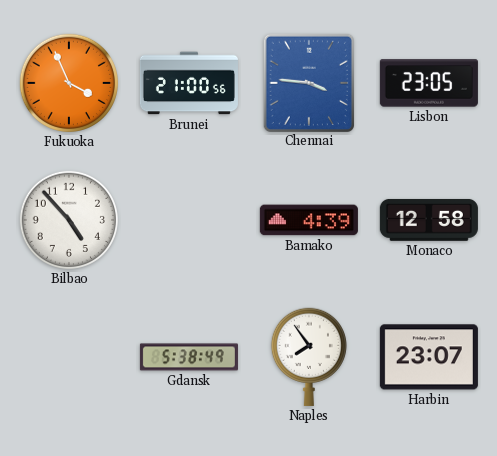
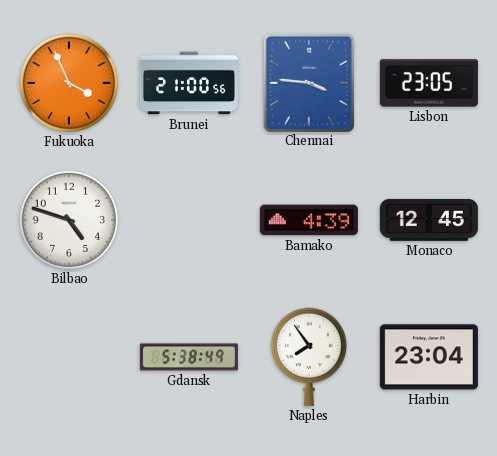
Bilbao: 4:53 -> 4:48
Monaco: 12:58 -> 12:45
Harbin: 23:07 -> 23:04
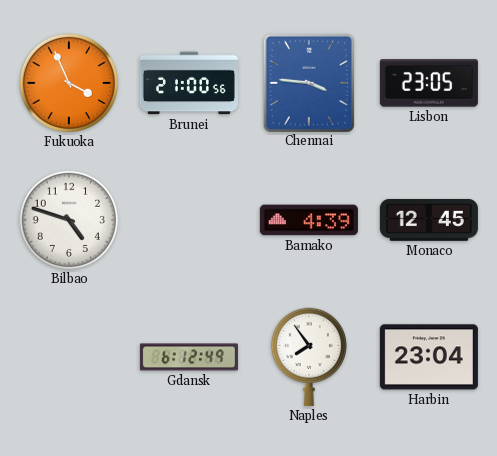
Gdansk: 5:38 -> 6:12
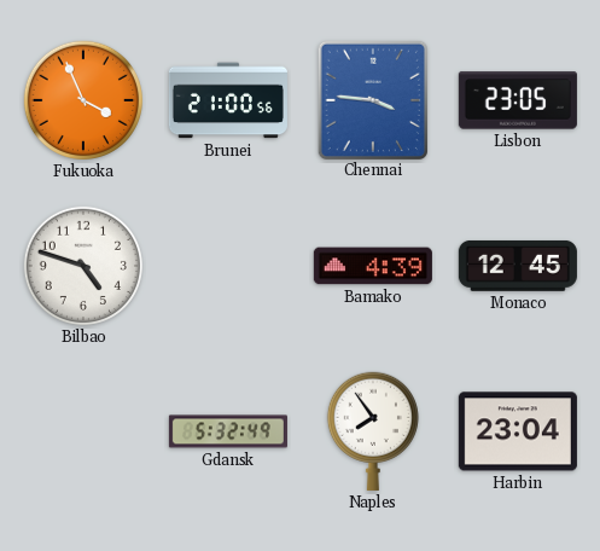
Gdansk: 6:12 -> 5:32
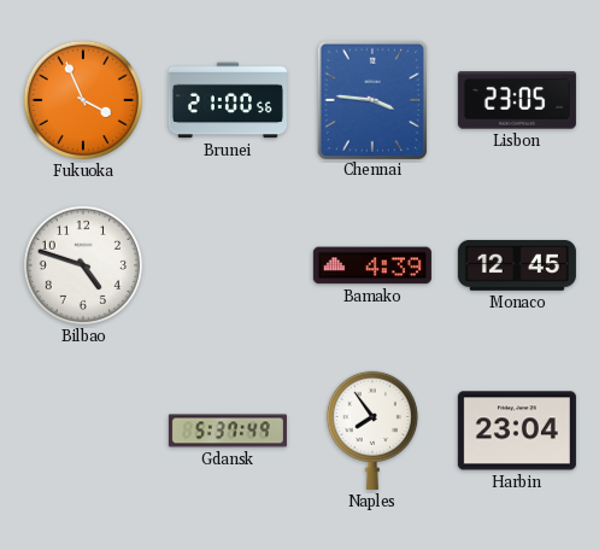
Gdansk: 5:32 -> 5:37
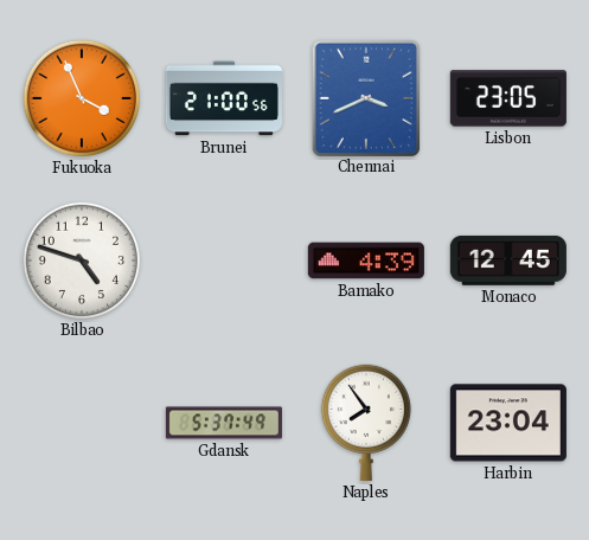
Chennai: 3:46 -> 3:41
